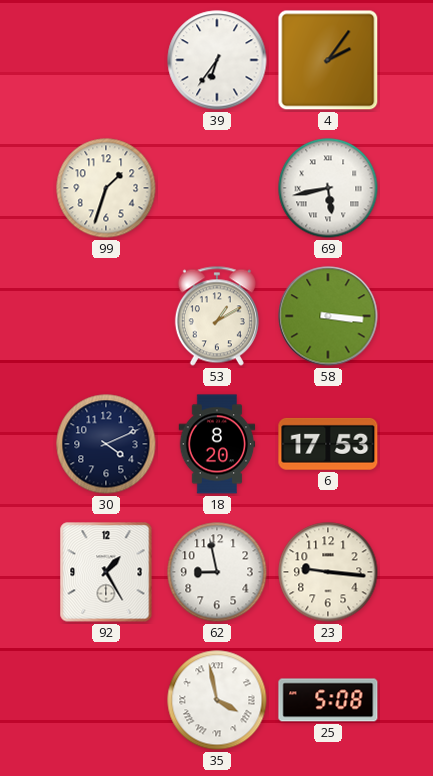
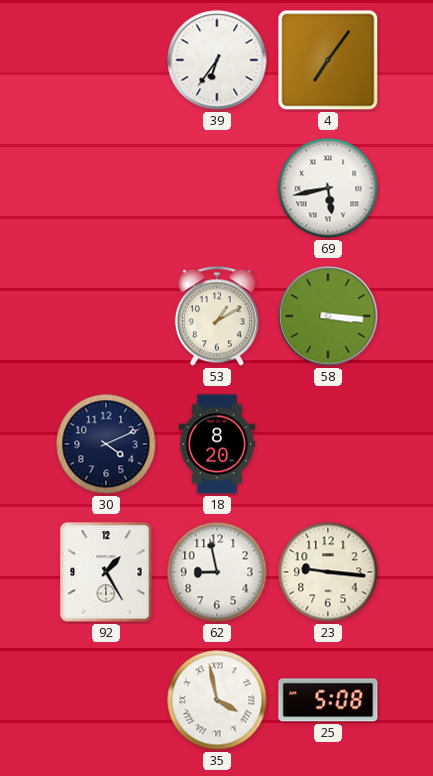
4: 2:06 -> 7:06
99: 1:33 -> none
6: 17:53 -> none
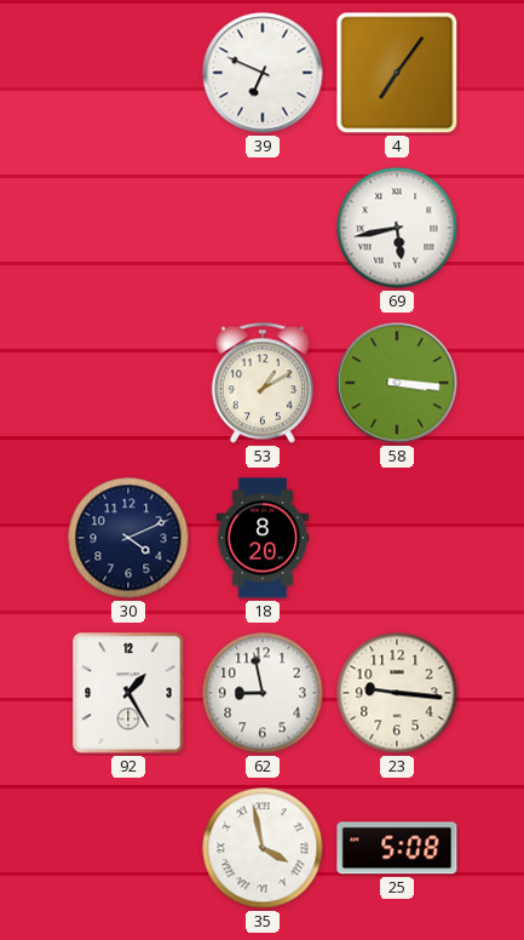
39: 6:36 -> 6:49
